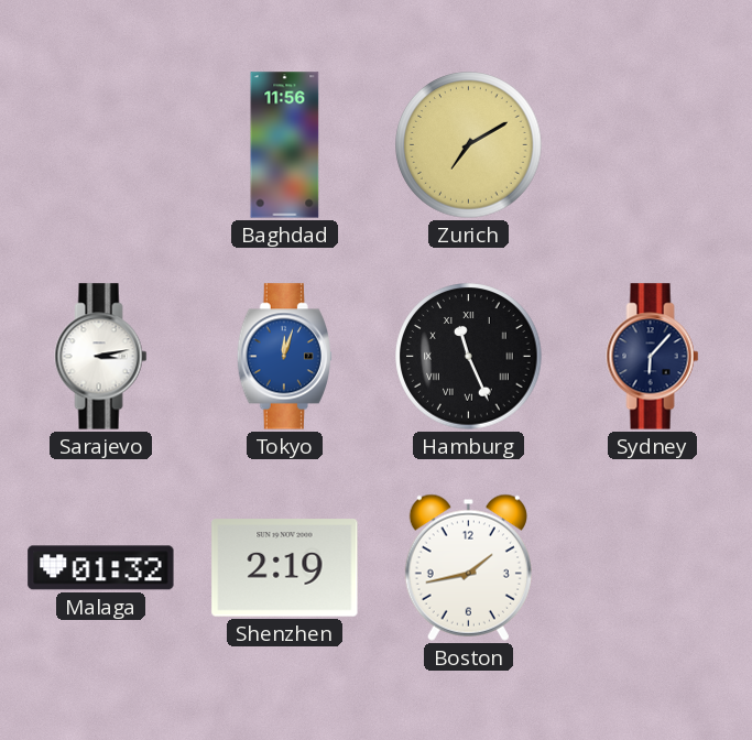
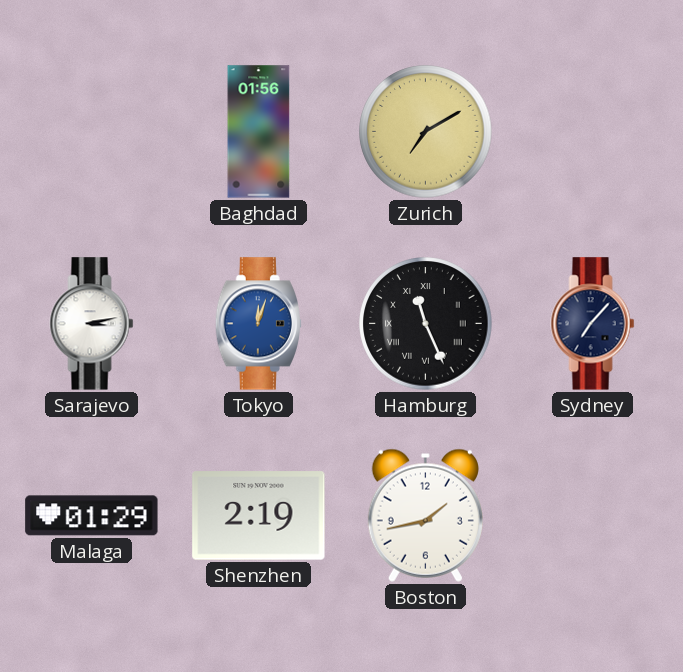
Baghdad: 11:56 -> 01:56
Sydney: 6:07 -> 7:07
Malaga: 01:32 -> 01:29
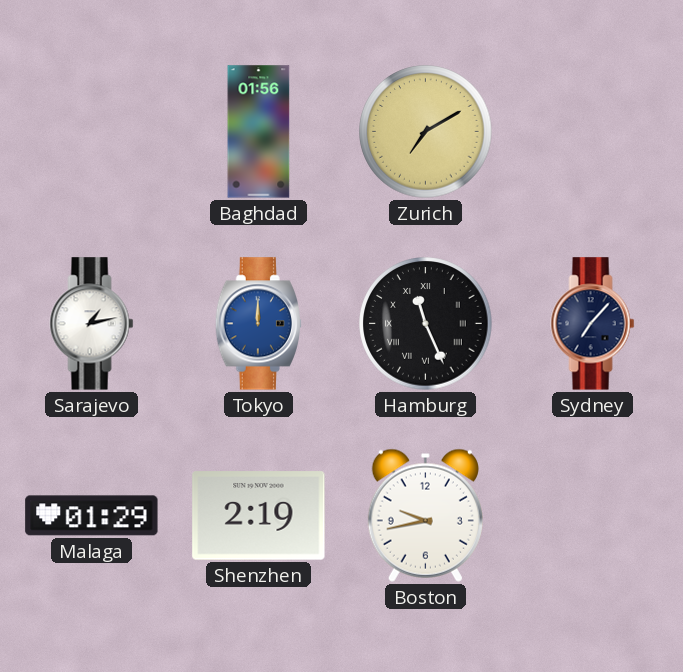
Sarajevo: 3:13 -> 1:13
Tokyo: 12:03 -> 12:00
Boston: 1:43 -> 9:43
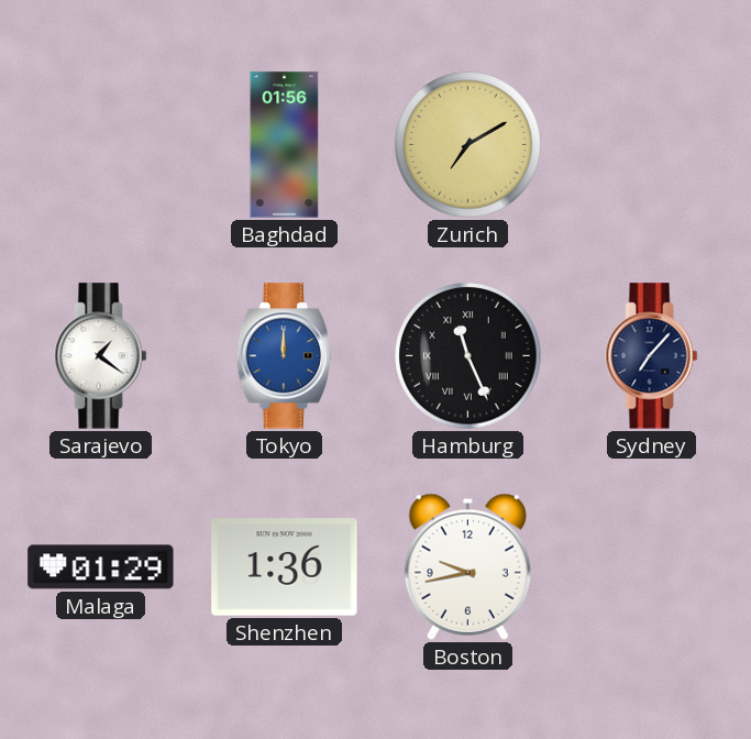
Sarajevo: 1:13 -> 1:21
Shenzhen: 2:19 -> 1:36
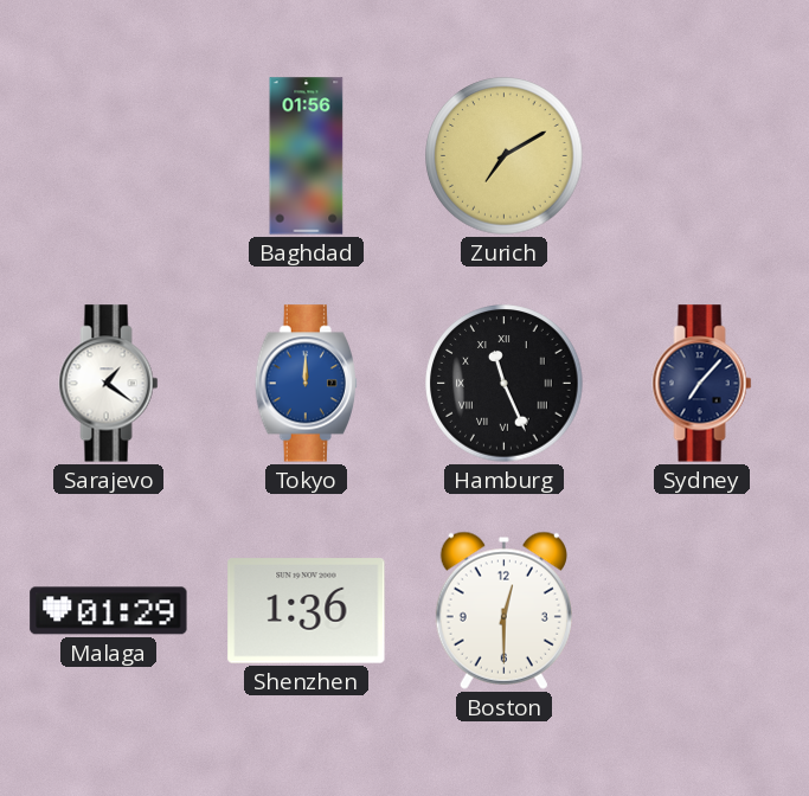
Boston: 9:43 -> 12:30
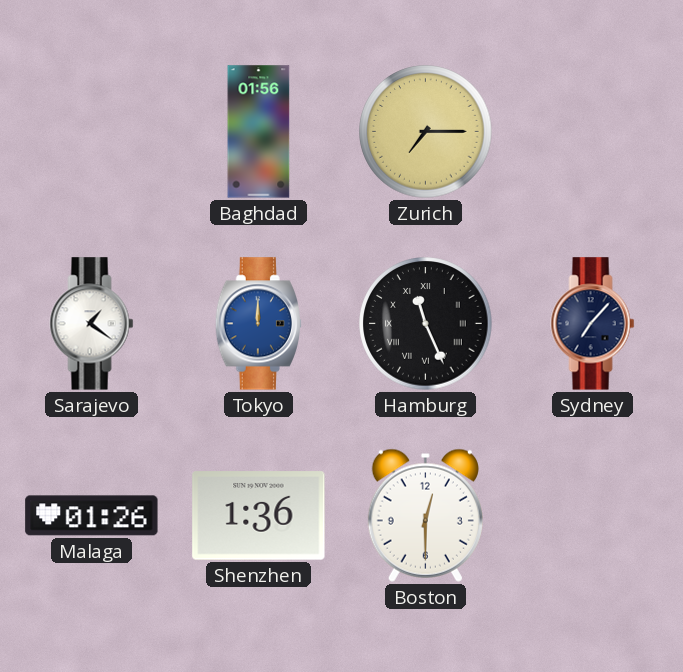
Zurich: 7:10 -> 7:15
Malaga: 01:29 -> 01:26
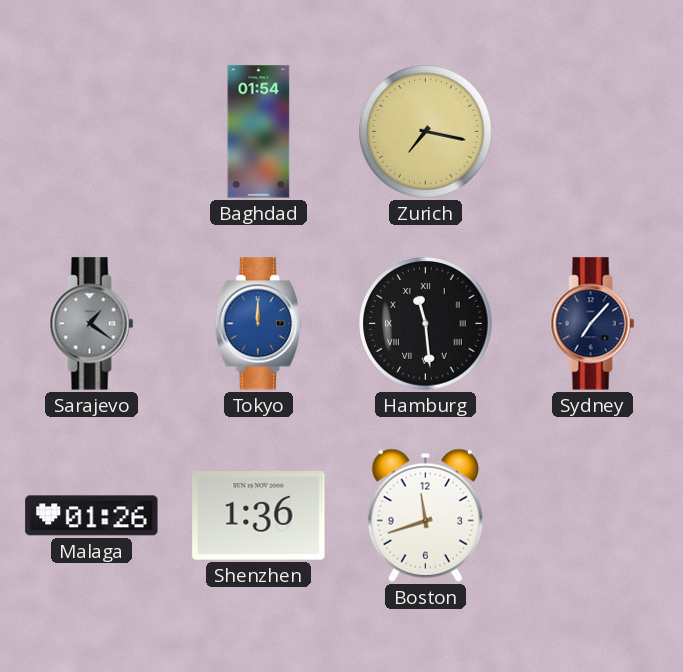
Baghdad: 01:56 -> 01:54
Zurich: 7:15 -> 7:17
Sarajevo dial: white -> grey
Hamburg: 11:26 -> 11:29
Boston: 12:30 -> 11:42
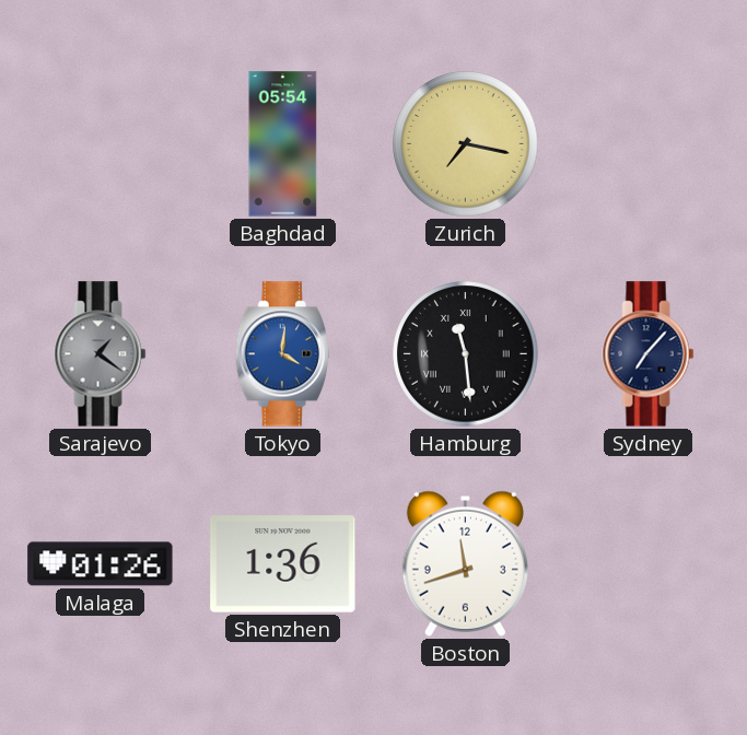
Baghdad: 01:54 -> 05:54
Tokyo: 12:00 -> 4:01
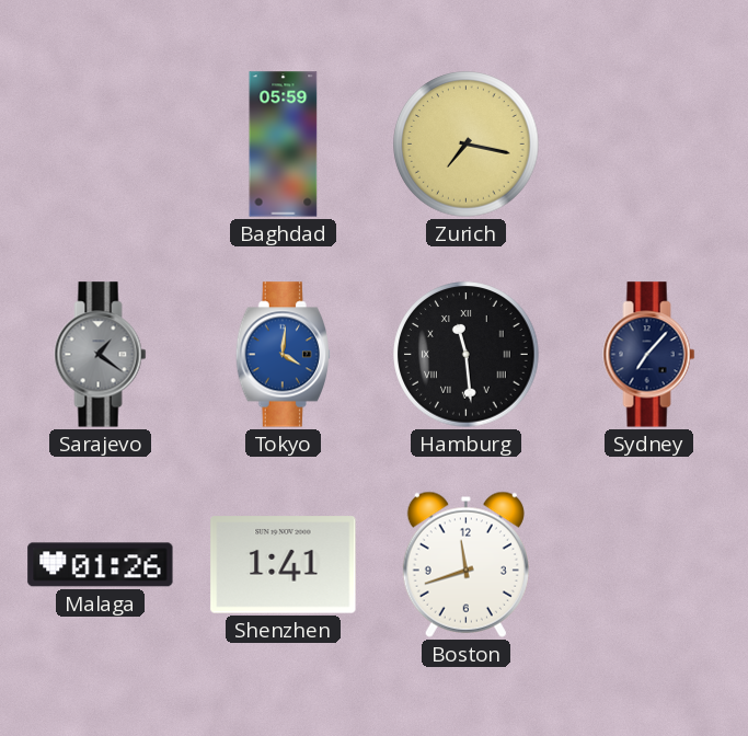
Baghdad: 05:54 -> 05:59
Shenzhen: 1:36 -> 1:41
